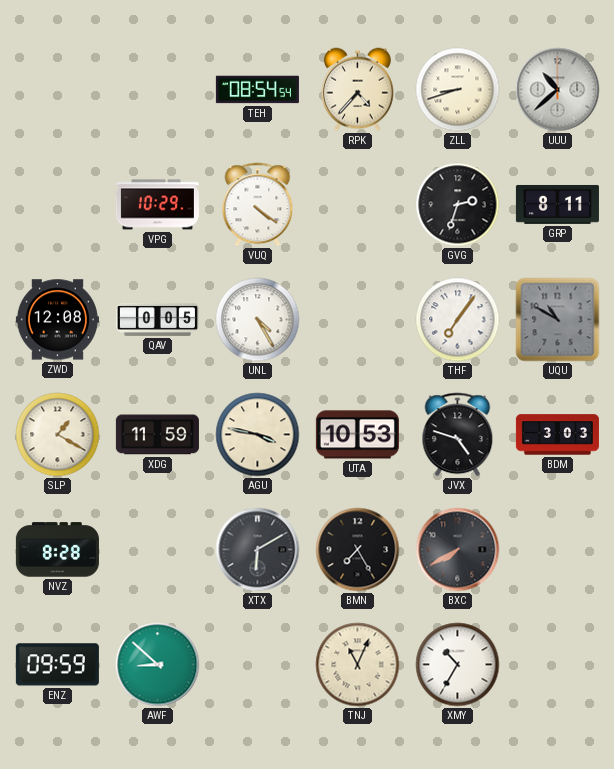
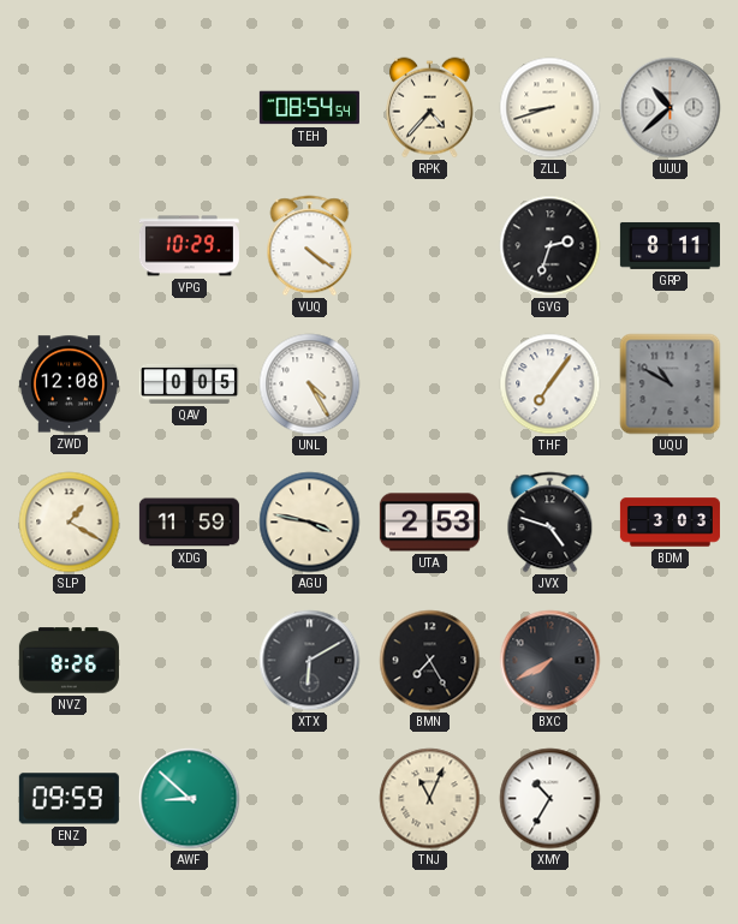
UTA: 10:53 -> 2:53
NVZ: 8:28 -> 8:26
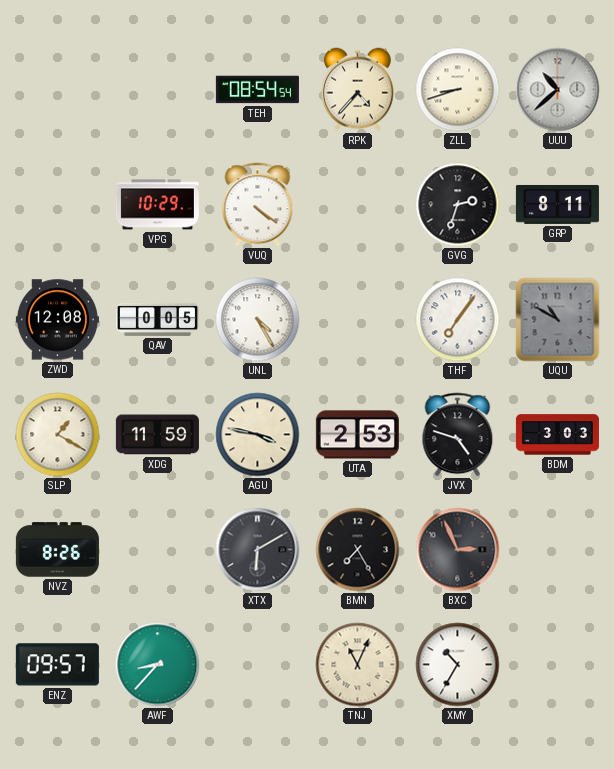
BXC: 7:40 -> 2:56
ENZ: 09:59 -> 09:57
AWF: 8:52 -> 8:37
